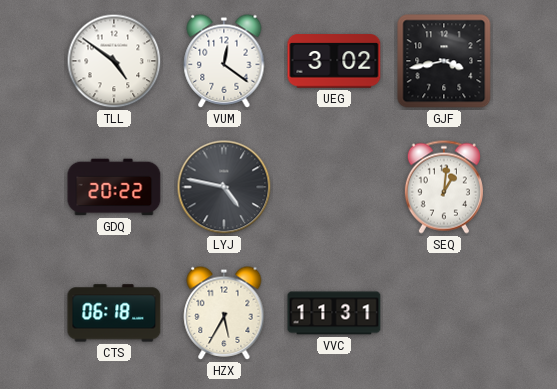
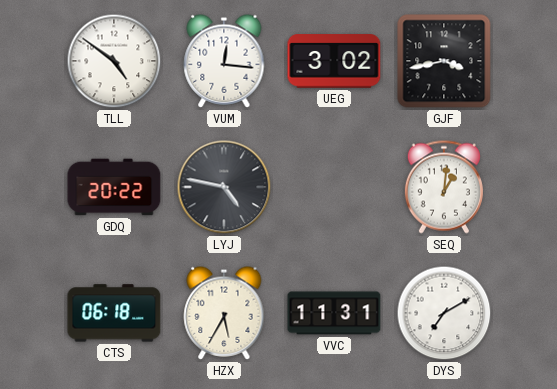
VUM: 12:21 -> 12:16
DYS: none -> 7:10
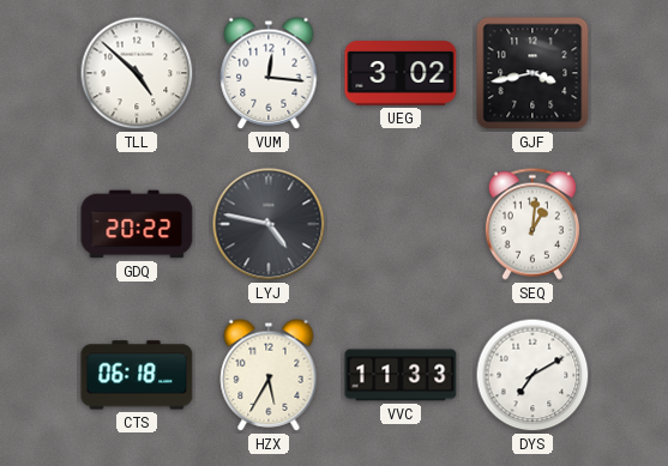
TLL: 4:51 -> 4:52
VVC: 11:31 -> 11:33
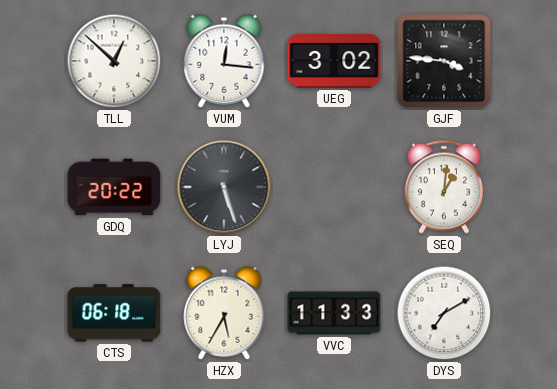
TLL: 4:52 -> 12:52
GJF: 3:43 -> 3:46
LYJ: 4:47 -> 5:27
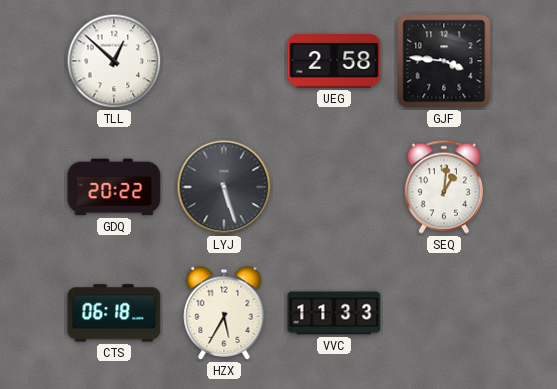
VUM: 12:16 -> none
UEG: 3:02 -> 2:58
DYS: 7:10 -> none
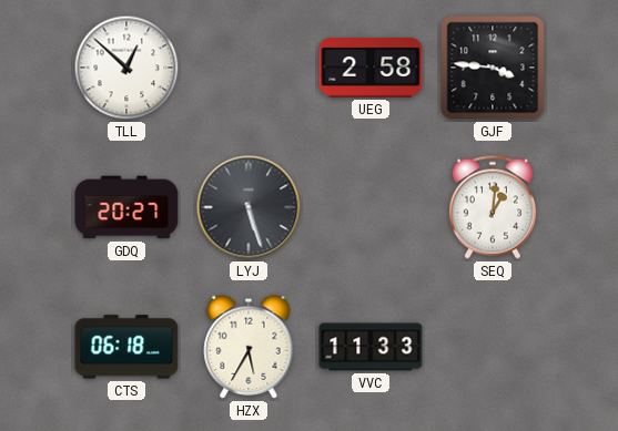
GDQ: 20:22 -> 20:27
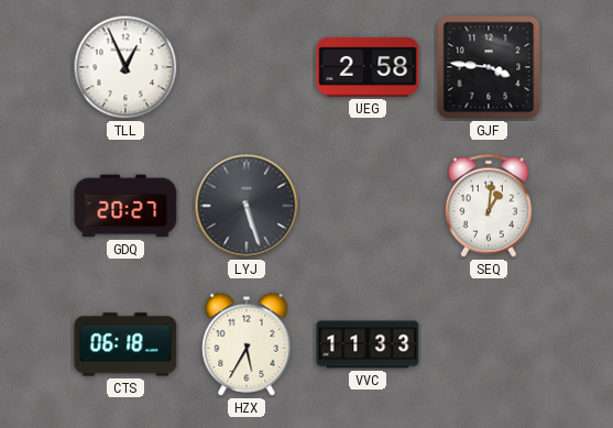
TLL: 12:52 -> 12:56
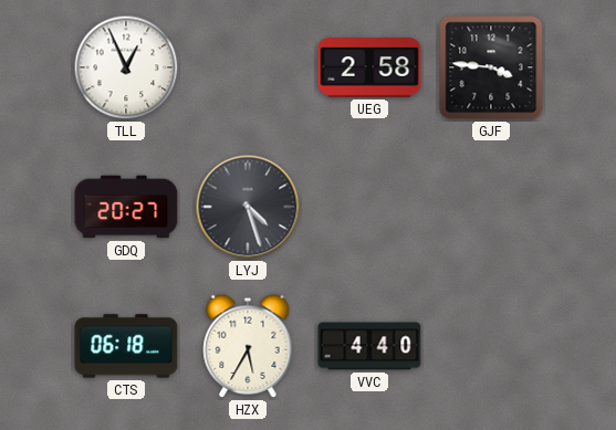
LYJ: 5:27 -> 4:27
SEQ: 1:01 -> none
VVC: 11:33 -> 4:40
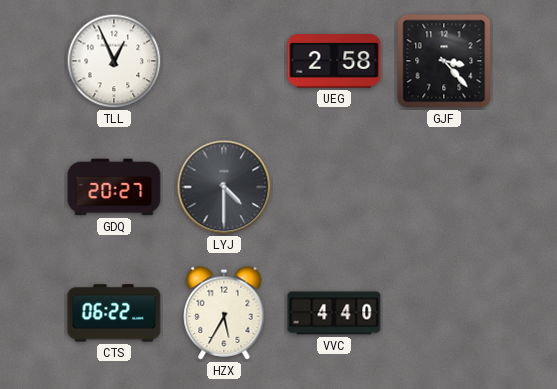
GJF: 3:46 -> 3:23
LYJ: 4:27 -> 4:30
CTS: 06:18 -> 06:22
